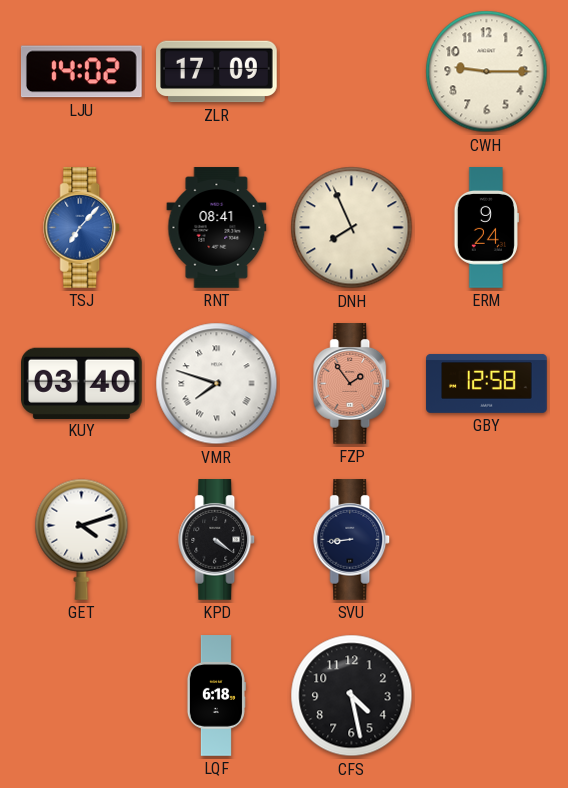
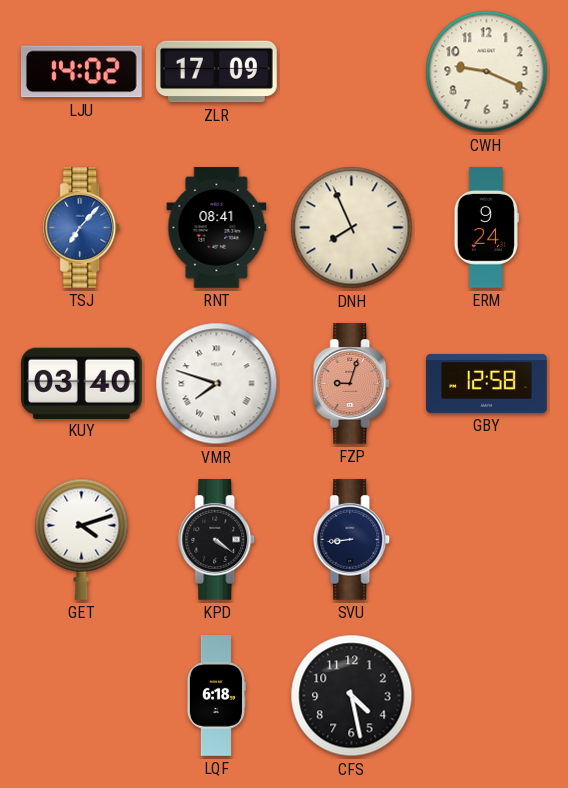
CWH: 9:15 -> 9:19
FZP: 1:54 -> 9:03
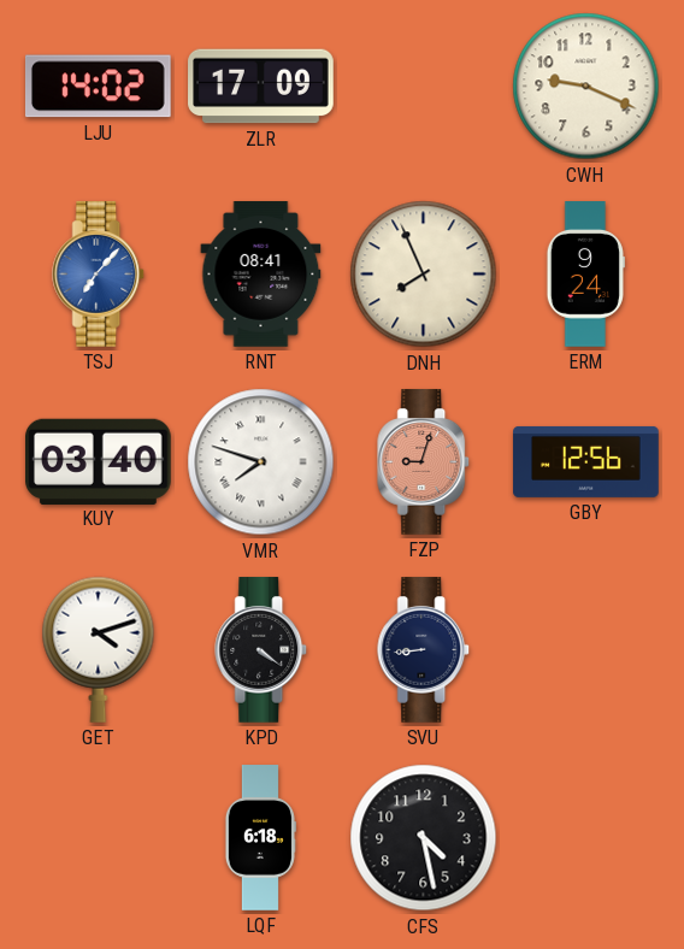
GBY: 12:58 -> 12:56
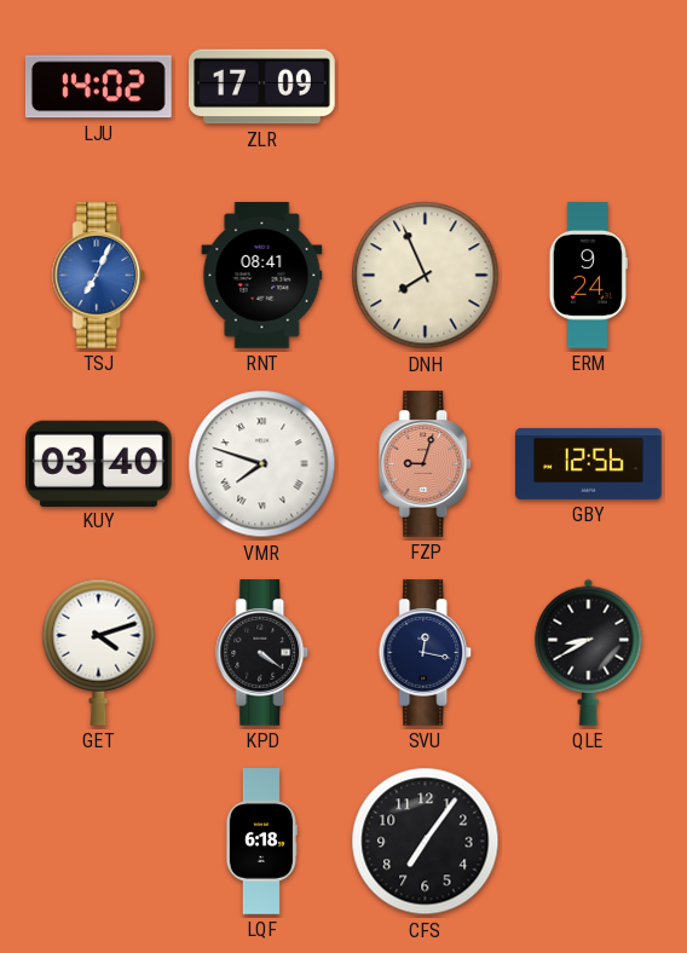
CWH: 9:19 -> none
TSJ: 7:07 -> 7:04
SVU: 8:44 -> 12:17
QLE: none -> 8:40
CFS: 4:28 -> 7:06
